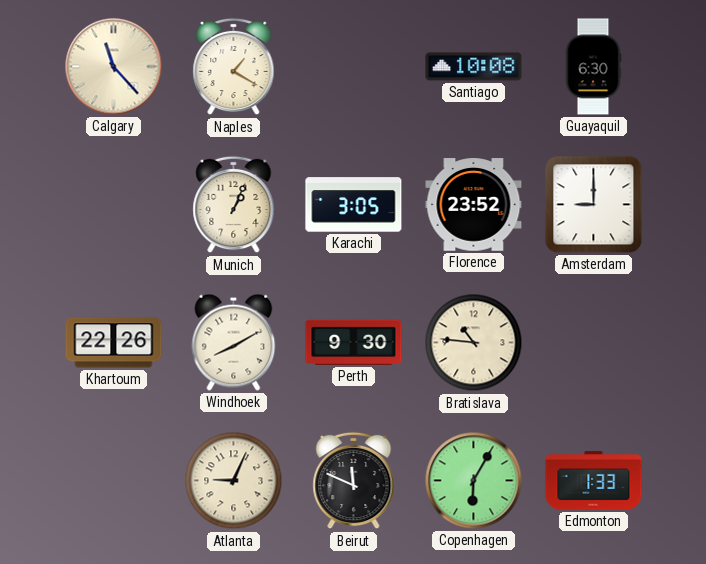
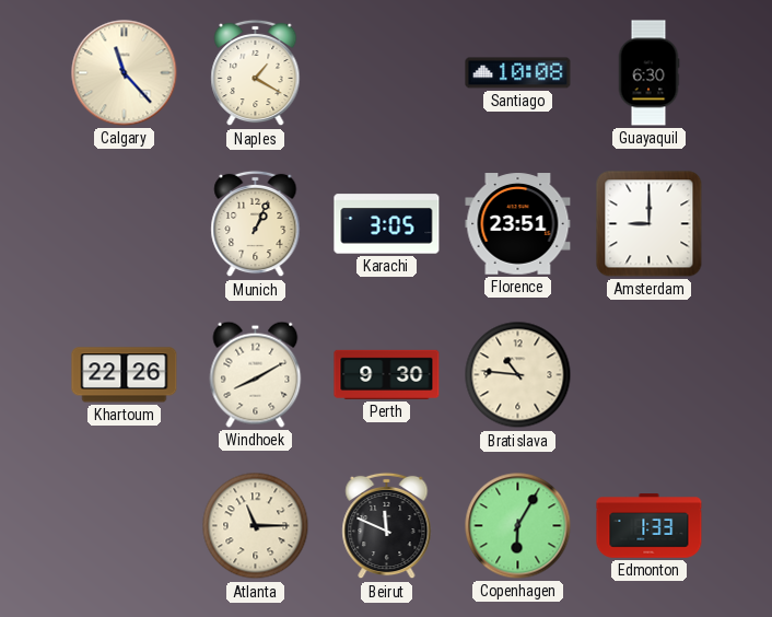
Florence: 23:52 -> 23:51
Atlanta: 9:04 -> 11:15
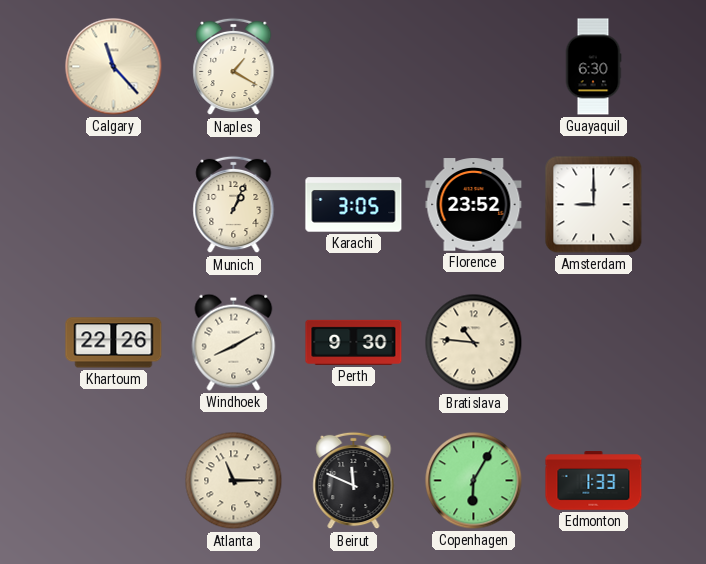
Santiago: 10:08 -> none
Florence: 23:51 -> 23:52
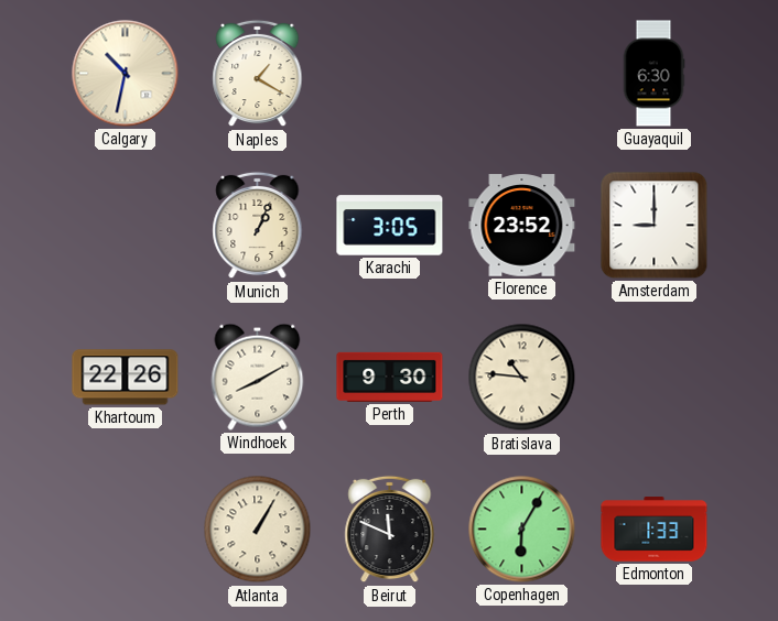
Calgary: 11:23 -> 10:32
Atlanta: 11:15 -> 1:05
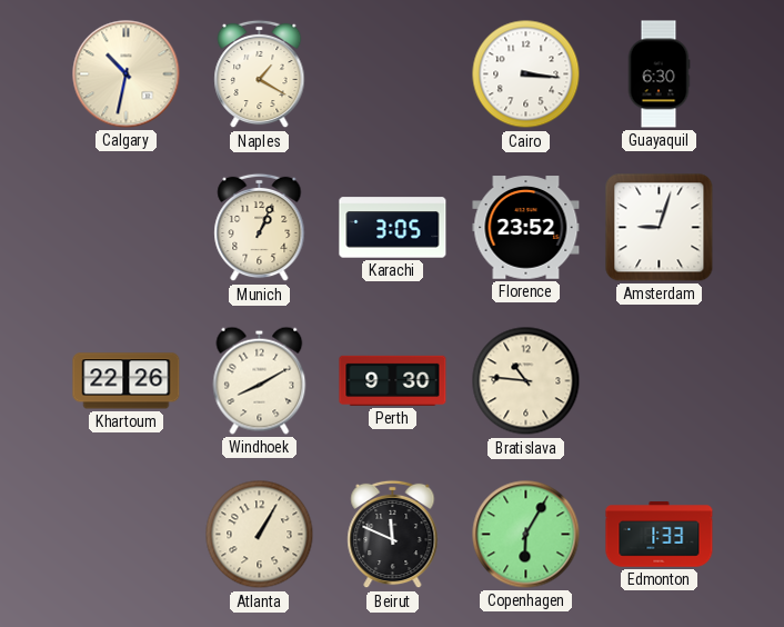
Cairo: none -> 3:16
Amsterdam: 9:00 -> 9:03
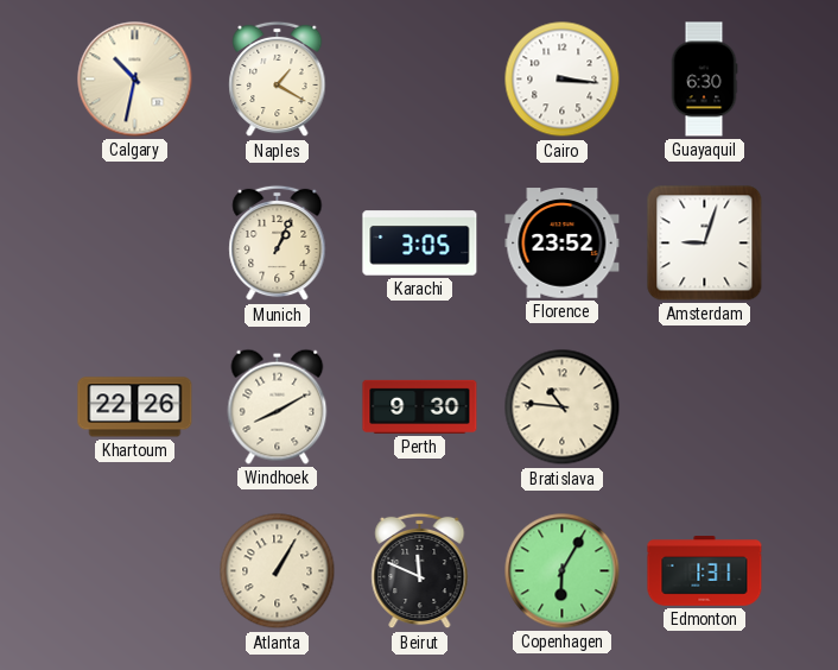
Edmonton: 1:33 -> 1:31
